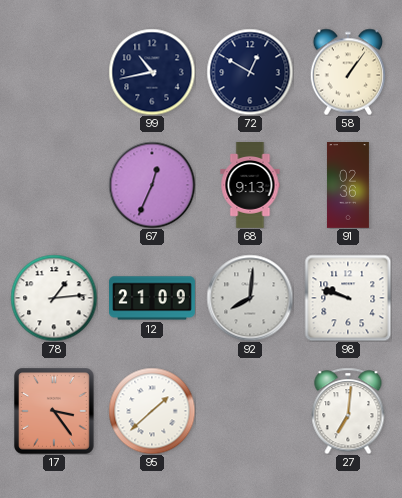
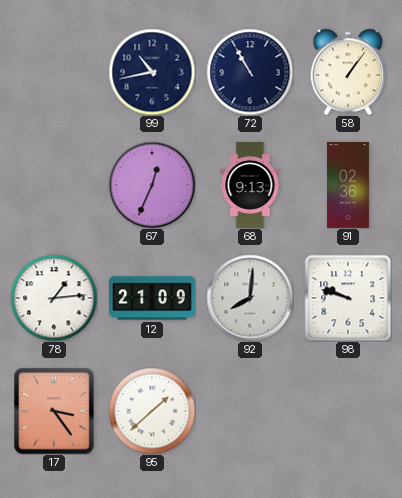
72: 12:50 -> 10:55
27: 7:01 -> none
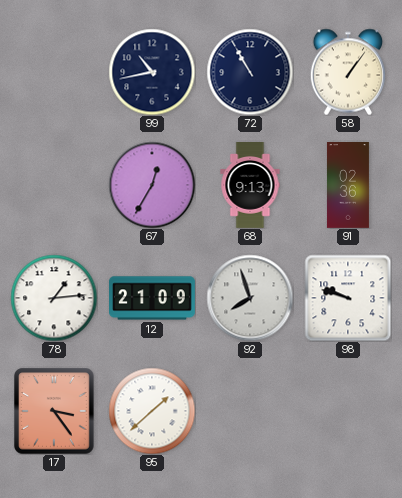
67: 12:34 -> 12:35
92: 8:01 -> 7:57
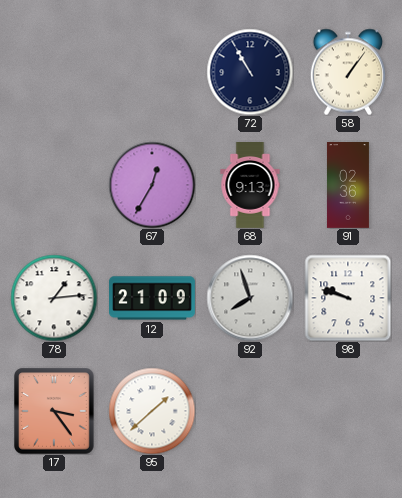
99: 10:43 -> none
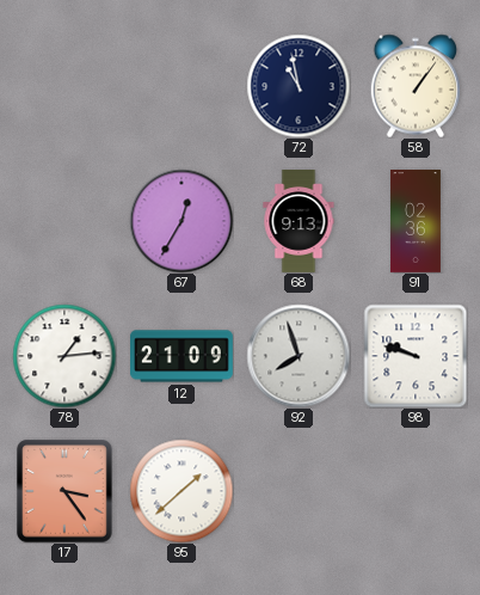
72: 10:55 -> 10:58
